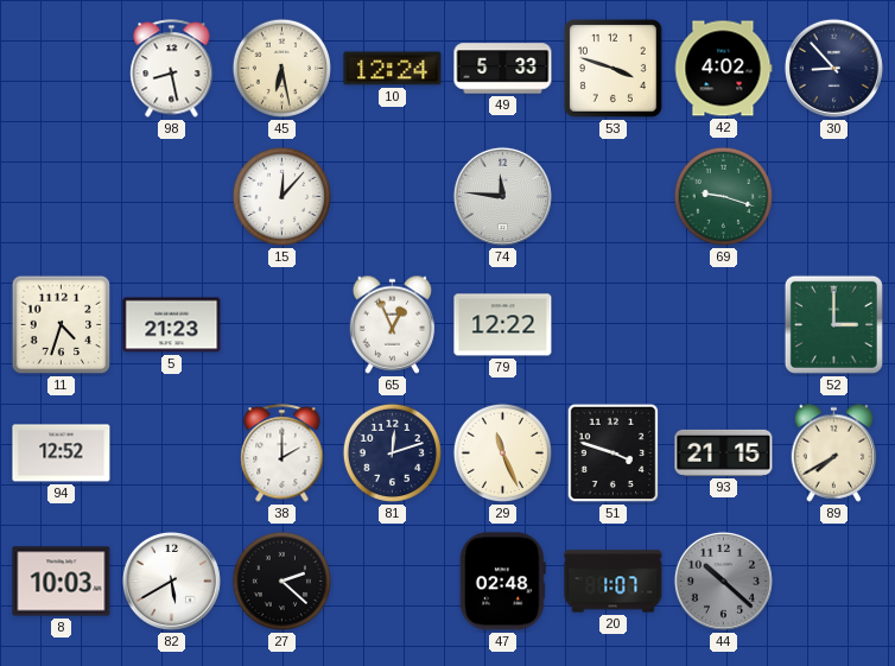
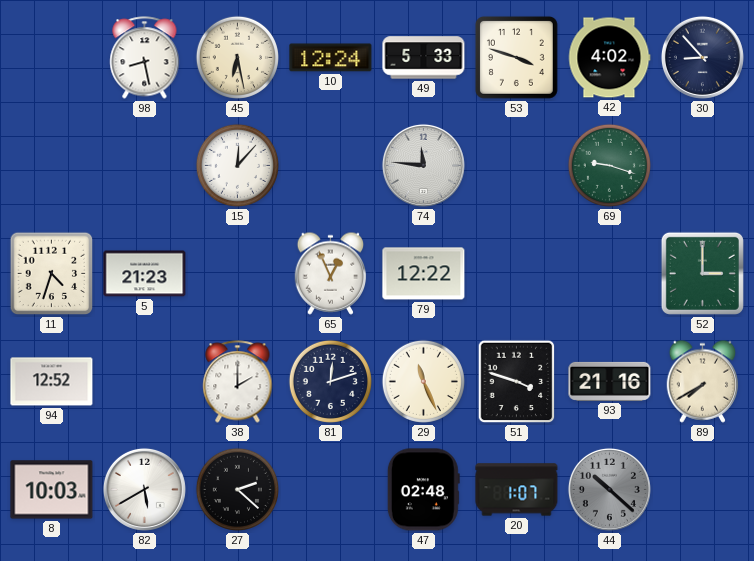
93: 21:15 -> 21:16
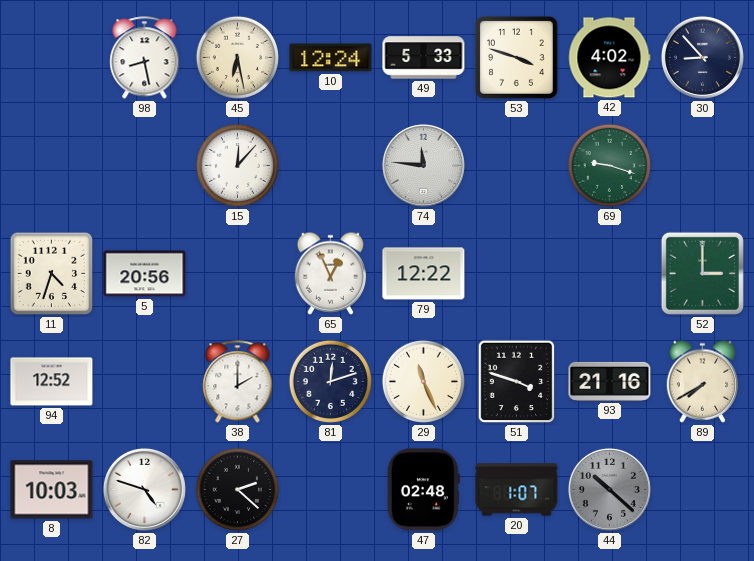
5: 21:23 -> 20:56
82: 5:40 -> 4:48
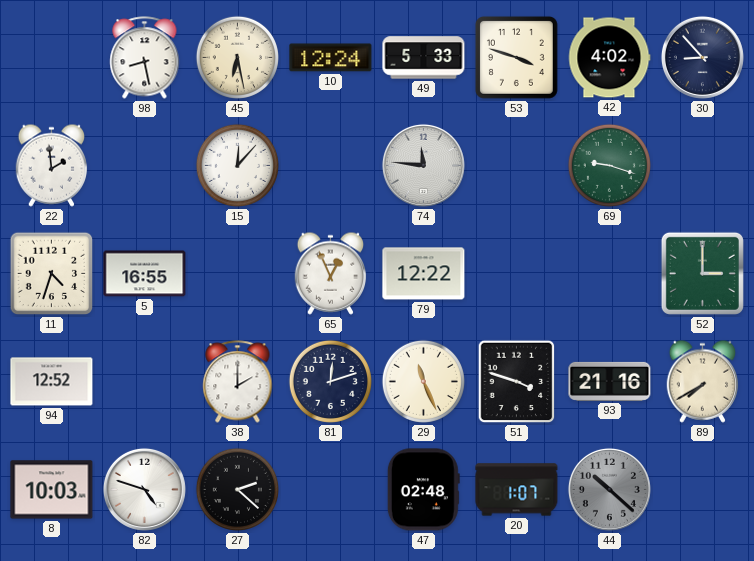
22: none -> 1:59
5: 20:56 -> 16:55
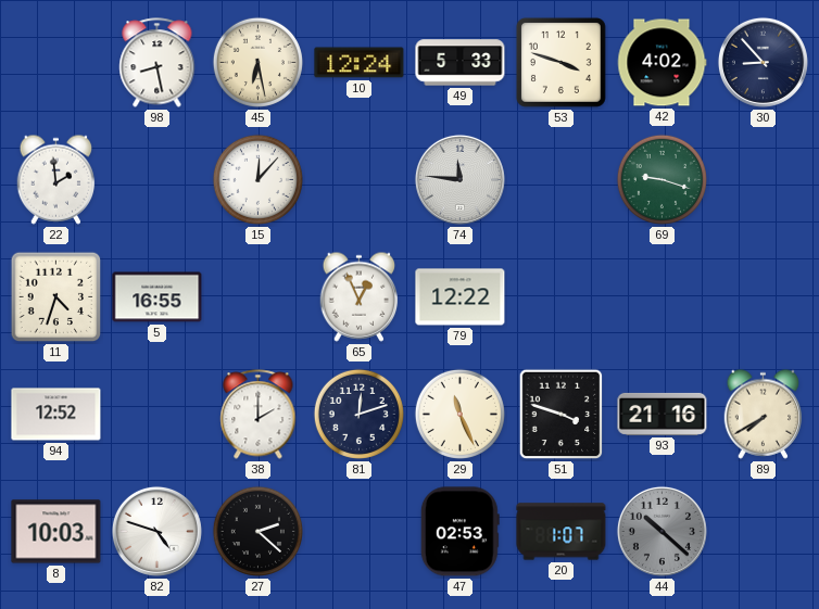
52: 3:00 -> none
47: 02:48 -> 02:53
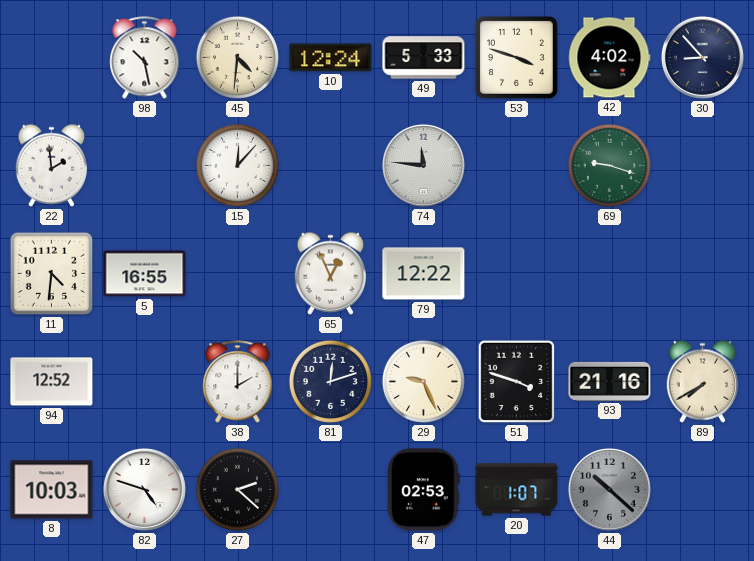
98: 8:28 -> 10:28
45: 6:28 -> 4:31
11: 4:33 -> 4:31
29: 11:26 -> 9:26
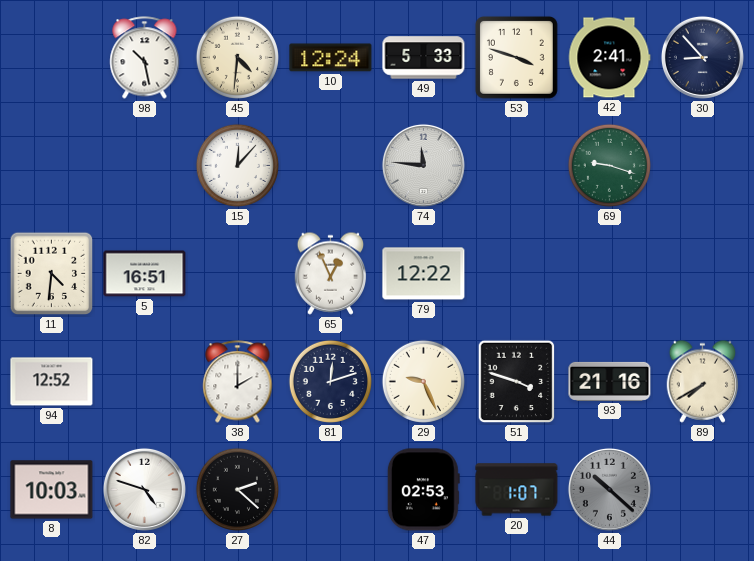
42: 4:02 -> 2:41
22: 1:59 -> none
5: 16:55 -> 16:51
